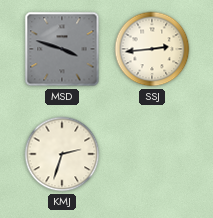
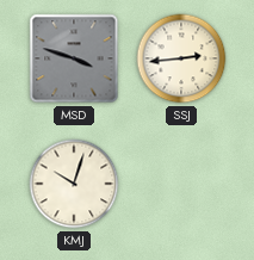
KMJ: 2:33 -> 10:03
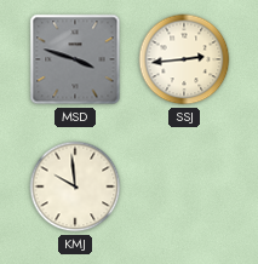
KMJ: 10:03 -> 9:59
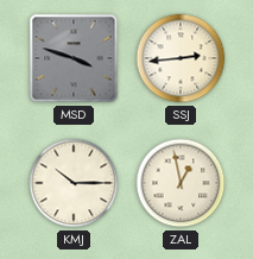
KMJ: 9:59 -> 10:15
ZAL: none -> 12:58
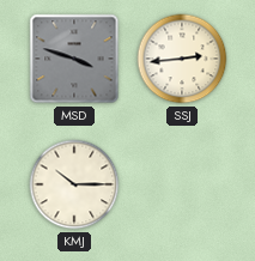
ZAL: 12:58 -> none
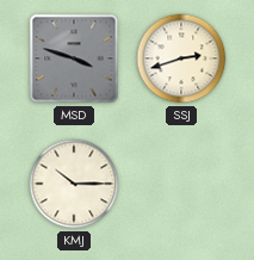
SSJ: 2:44 -> 2:42
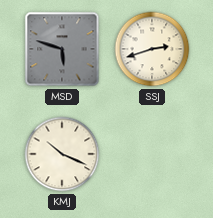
MSD: 3:48 -> 5:48
KMJ: 10:15 -> 10:19
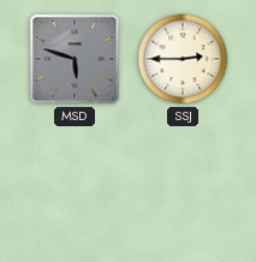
SSJ: 2:42 -> 2:45
KMJ: 10:19 -> none
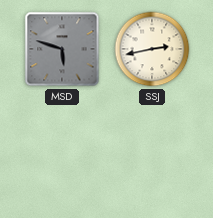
SSJ: 2:45 -> 2:43
